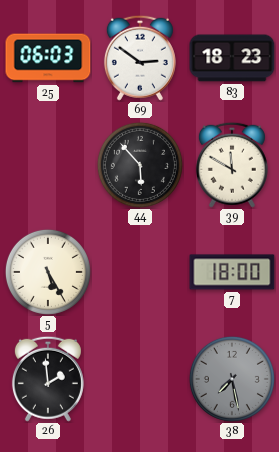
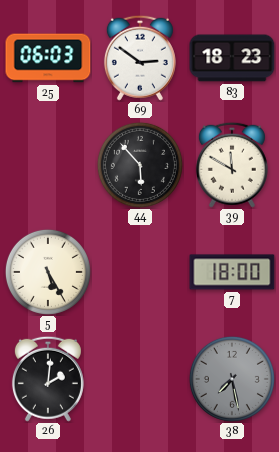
26: 1:59 -> 2:01
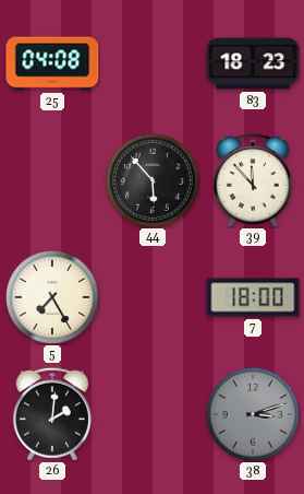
25: 06:03 -> 04:08
69: 2:51 -> none
39: 11:50 -> 11:53
5: 5:25 -> 7:25
38: 7:28 -> 3:12
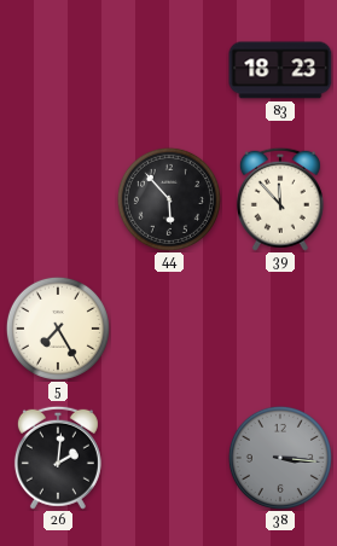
25: 04:08 -> none
7: 18:00 -> none
38: 3:12 -> 3:16
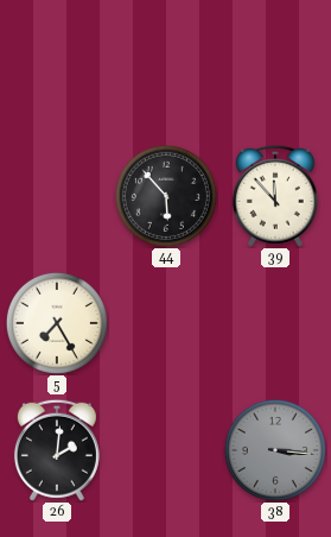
83: 18:23 -> none
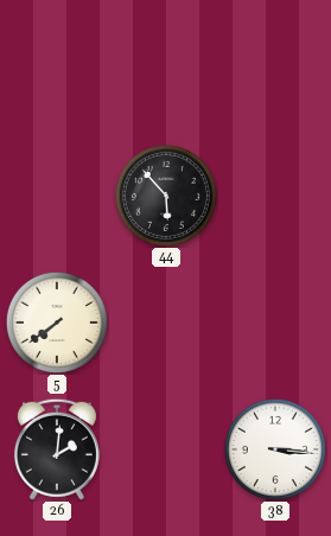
39: 11:53 -> none
5: 7:25 -> 7:39
38 dial: grey -> white
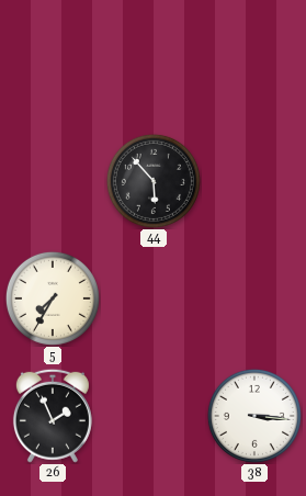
5: 7:39 -> 7:35
26: 2:01 -> 1:56
